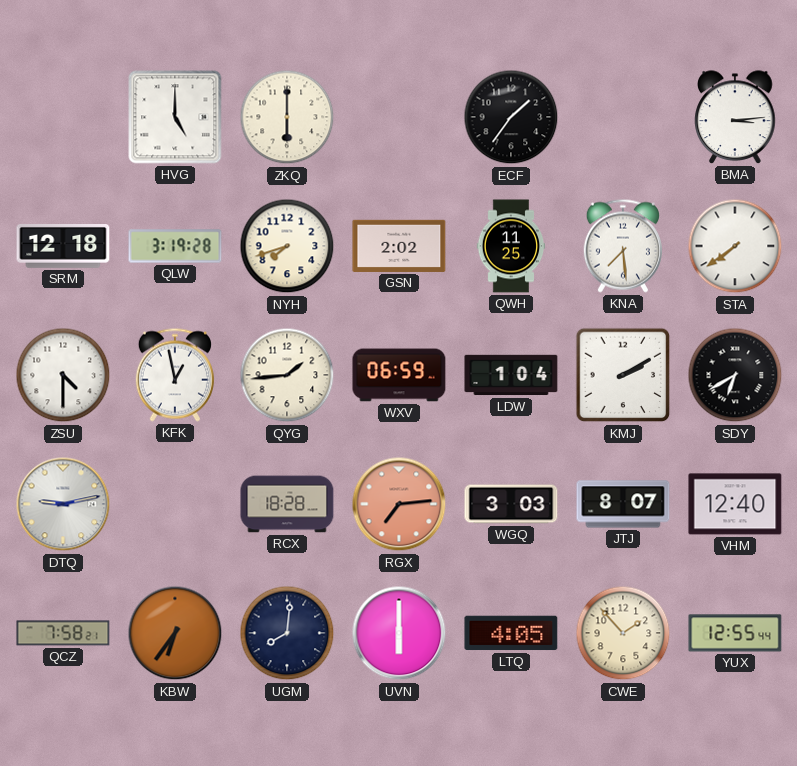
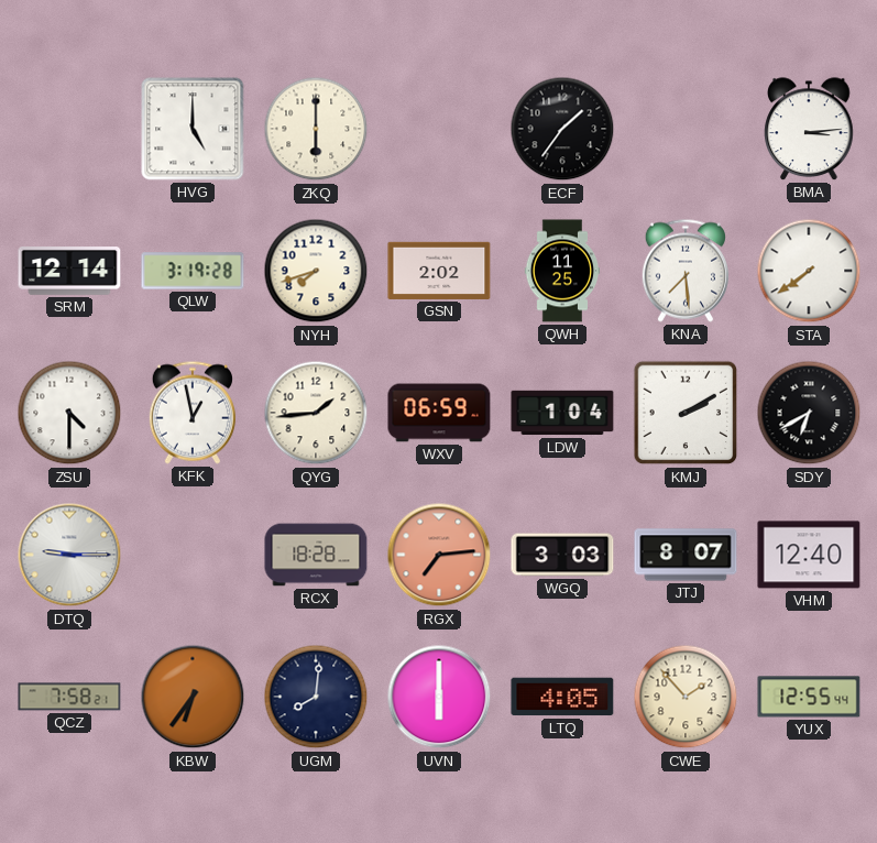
SRM: 12:18 -> 12:14
DTQ: 9:13 -> 9:15
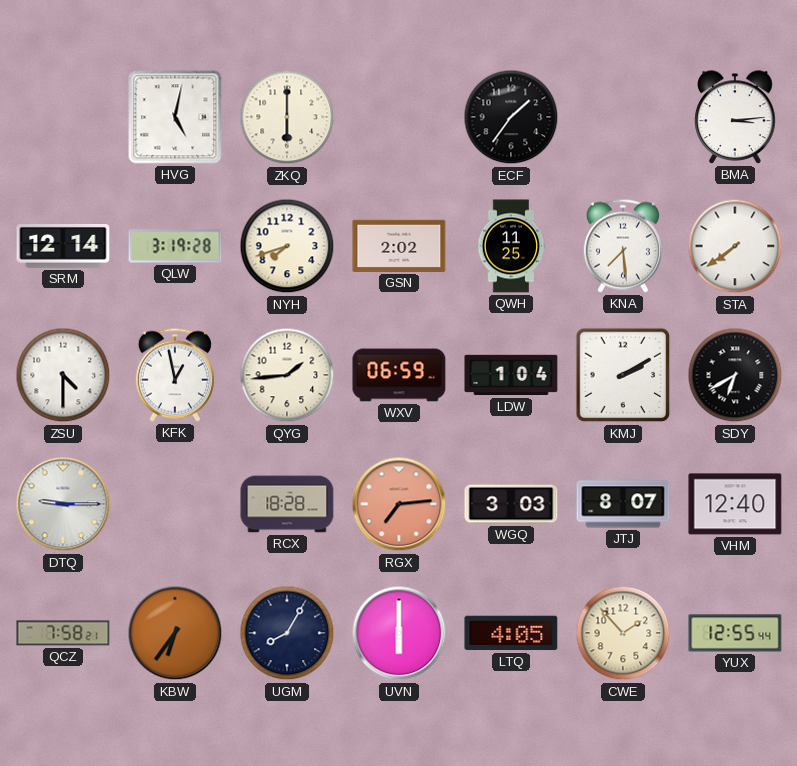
HVG: 5:00 -> 5:02
UGM: 8:01 -> 8:05
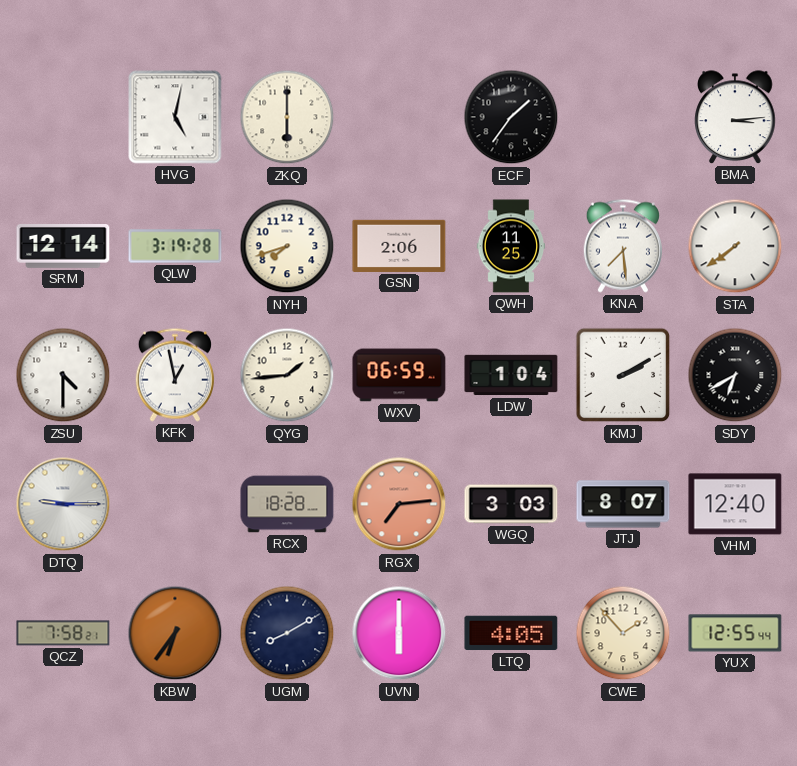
GSN: 2:02 -> 2:06
UGM: 8:05 -> 8:10
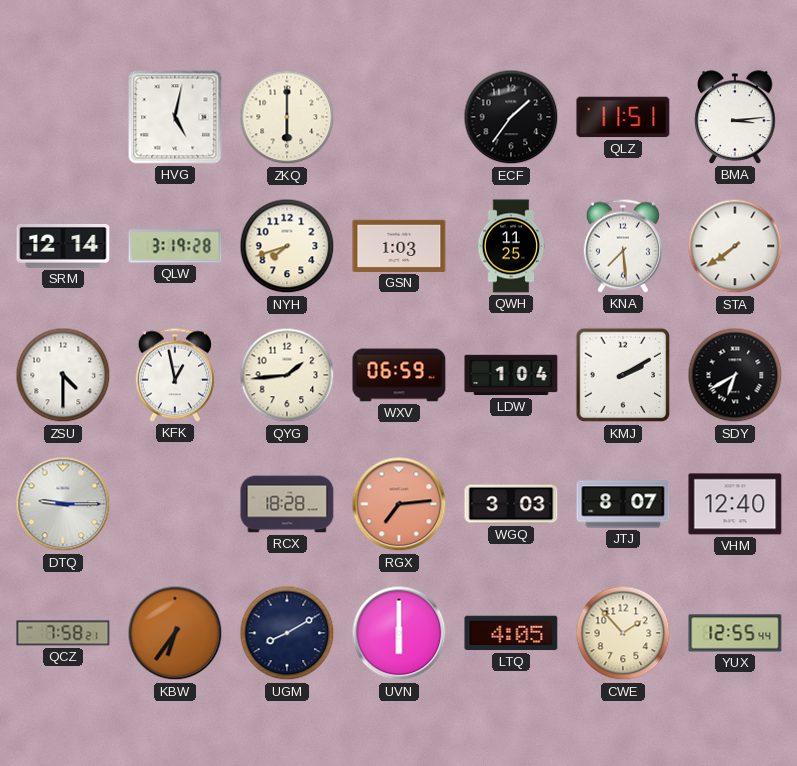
QLZ: none -> 11:51
GSN: 2:06 -> 1:03
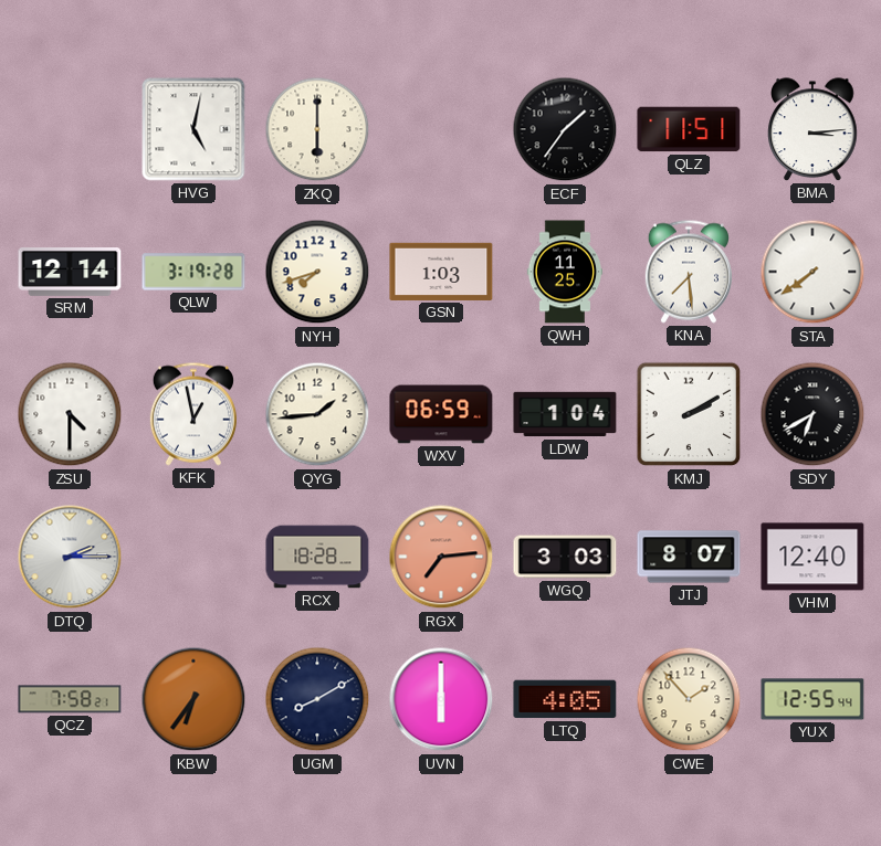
DTQ: 9:15 -> 2:15
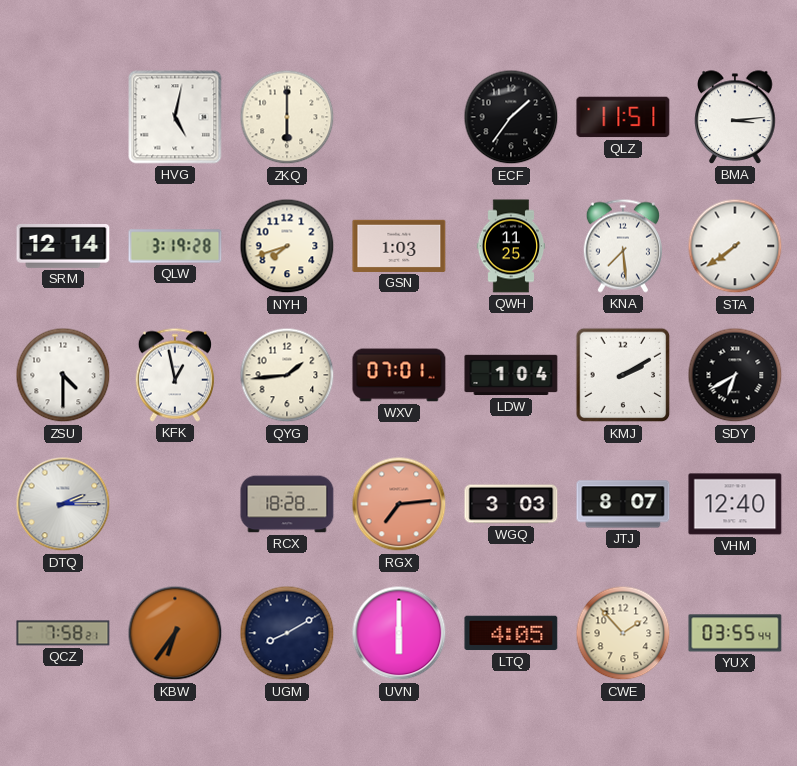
WXV: 06:59 -> 07:01
YUX: 12:55 -> 03:55
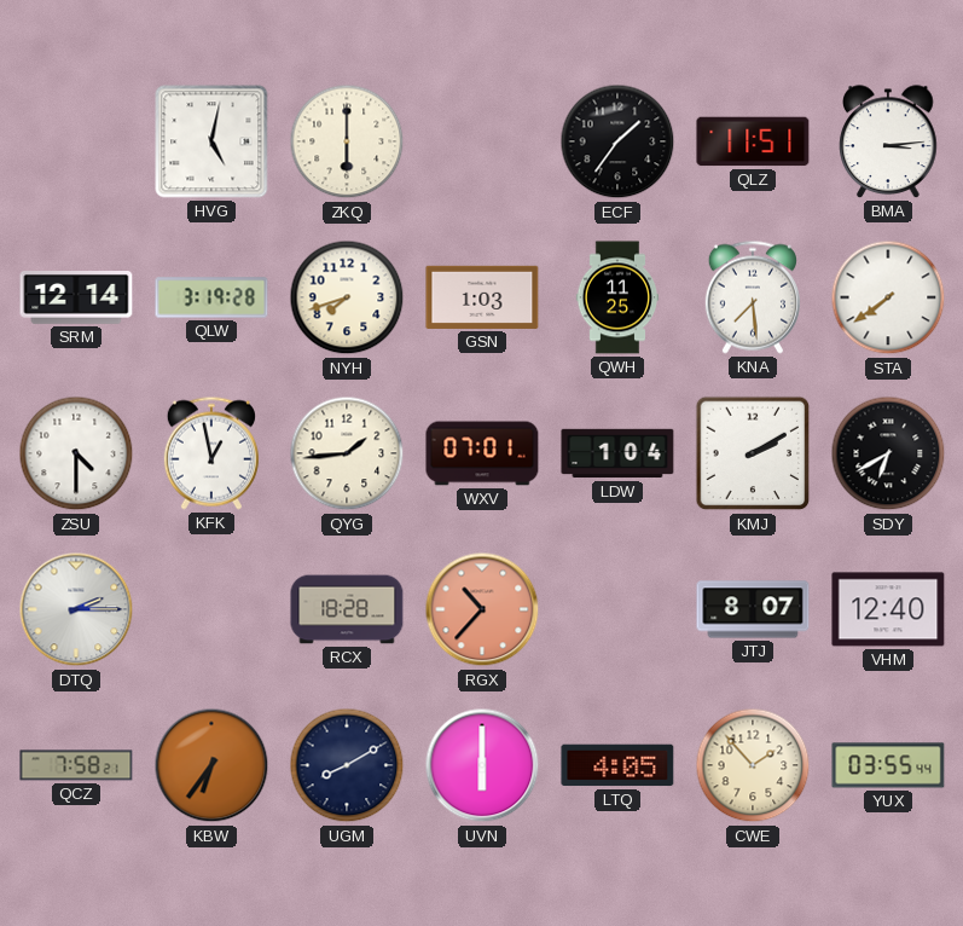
RGX: 7:14 -> 10:37
WGQ: 3:03 -> none
